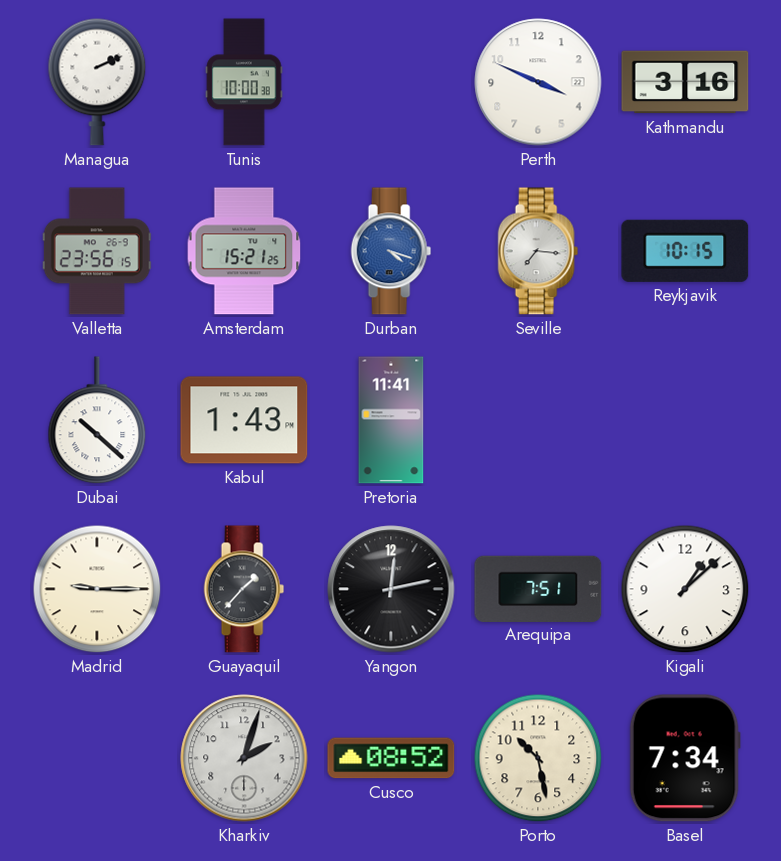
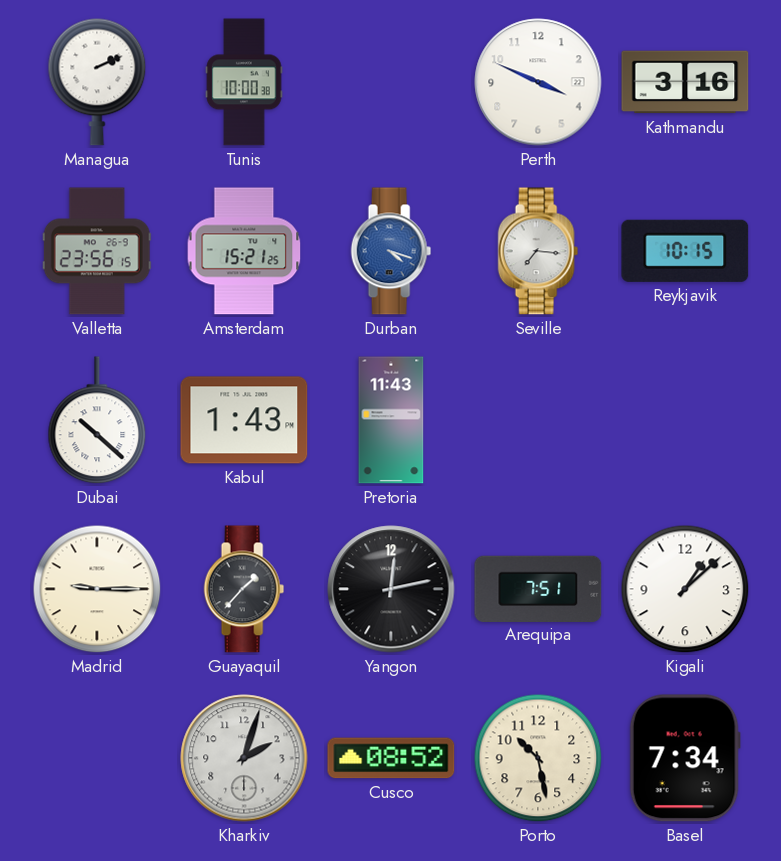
Pretoria: 11:41 -> 11:43
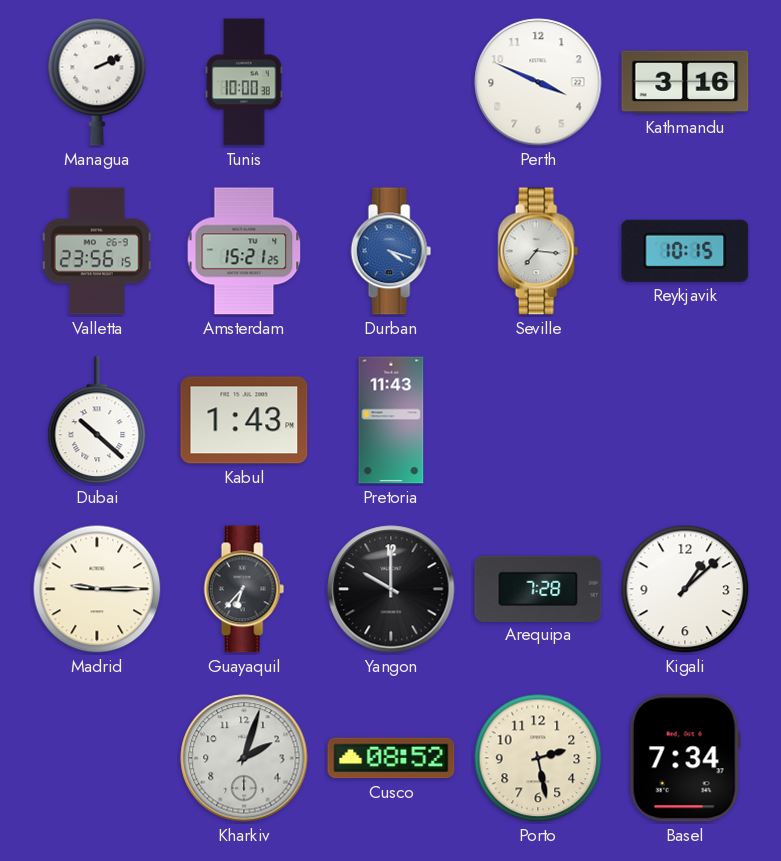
Guayaquil: 1:37 -> 6:37
Yangon: 12:13 -> 10:00
Arequipa: 7:51 -> 7:28
Porto: 10:28 -> 2:28
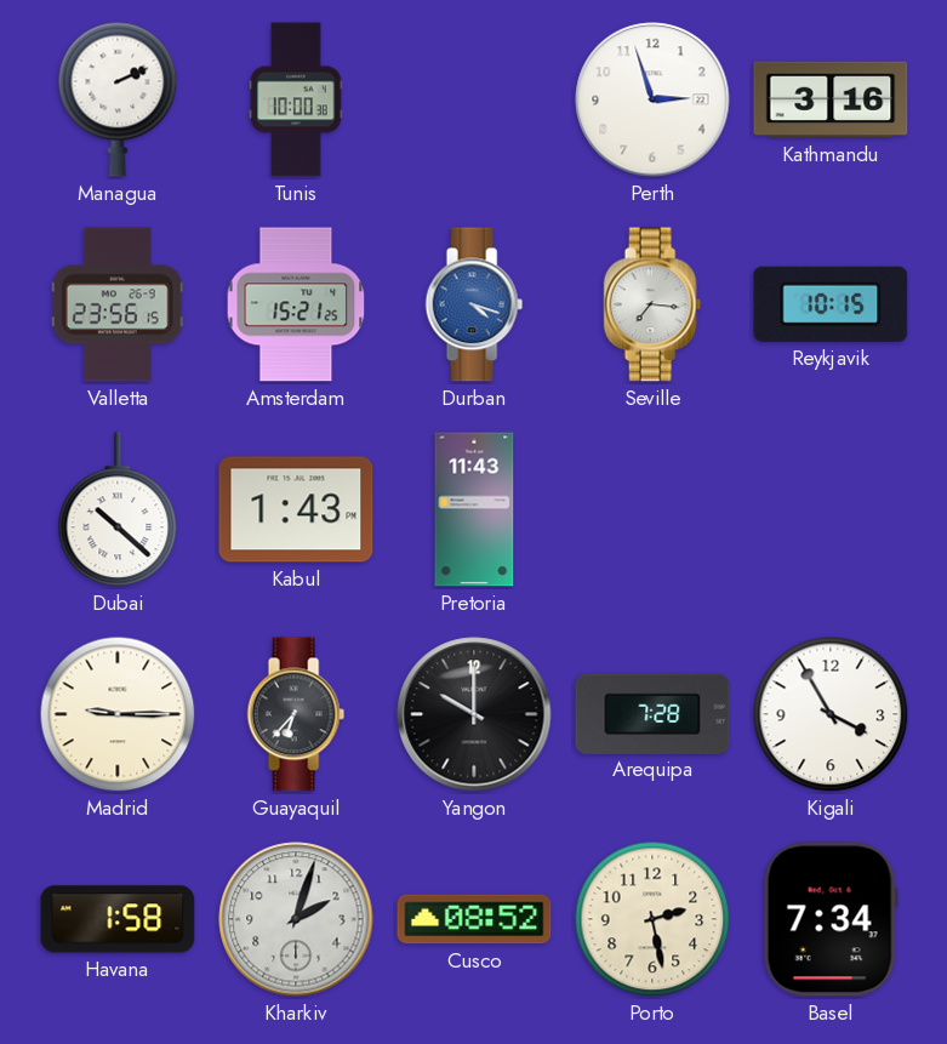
Perth: 3:49 -> 2:57
Kigali: 1:08 -> 3:55
Havana: none -> 1:58
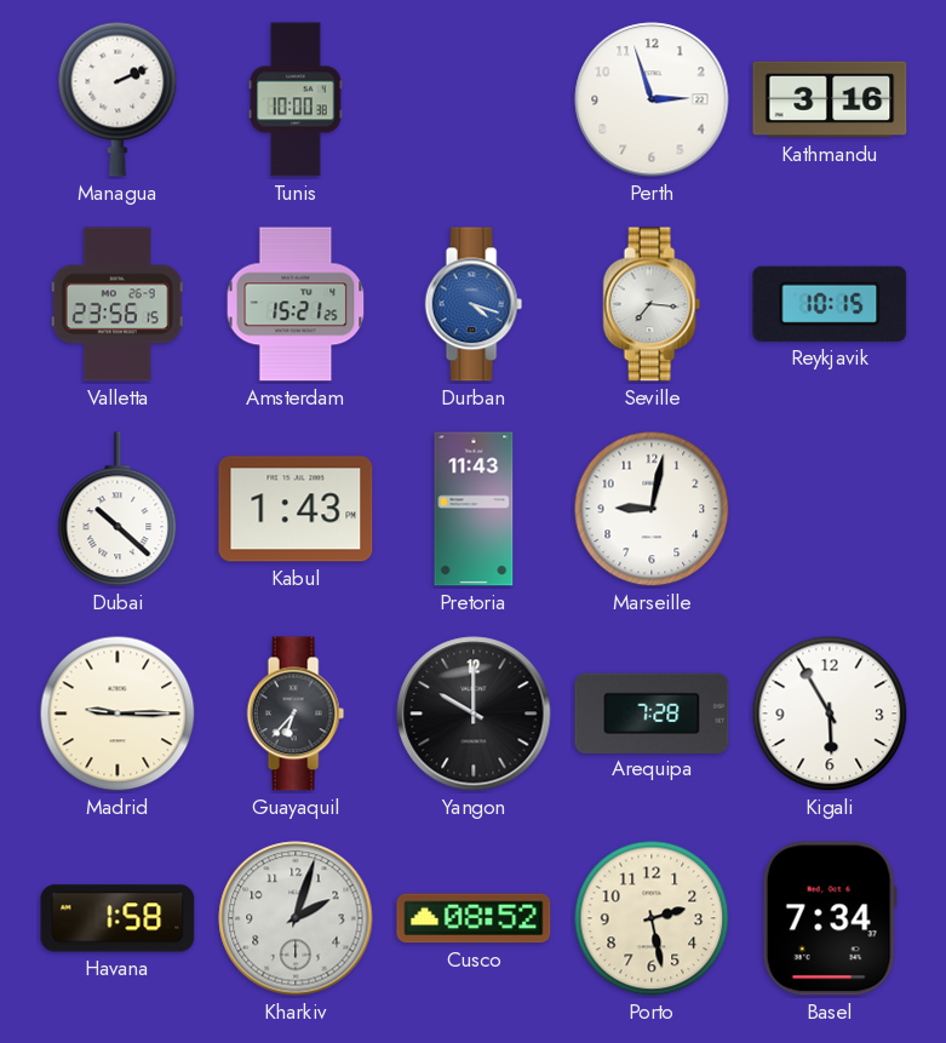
Marseille: none -> 9:02
Kigali: 3:55 -> 5:55
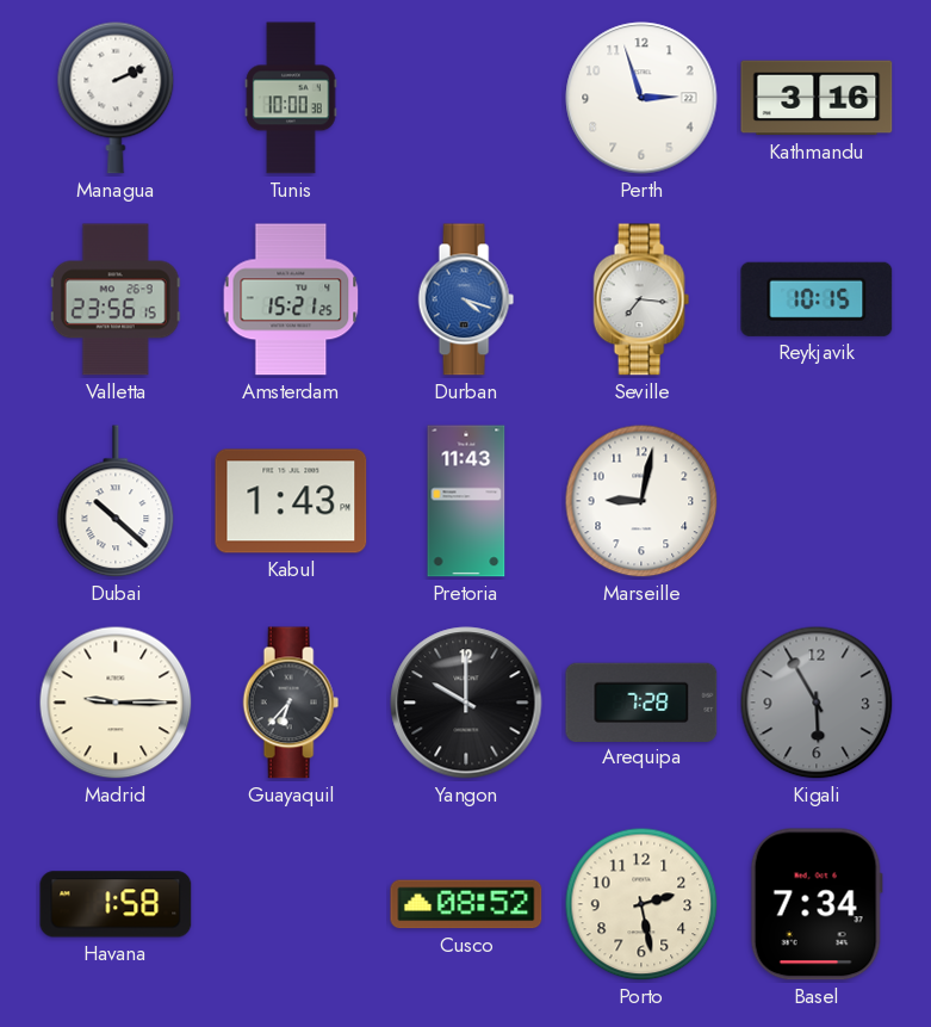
Kigali dial: white -> grey
Kharkiv: 2:03 -> none
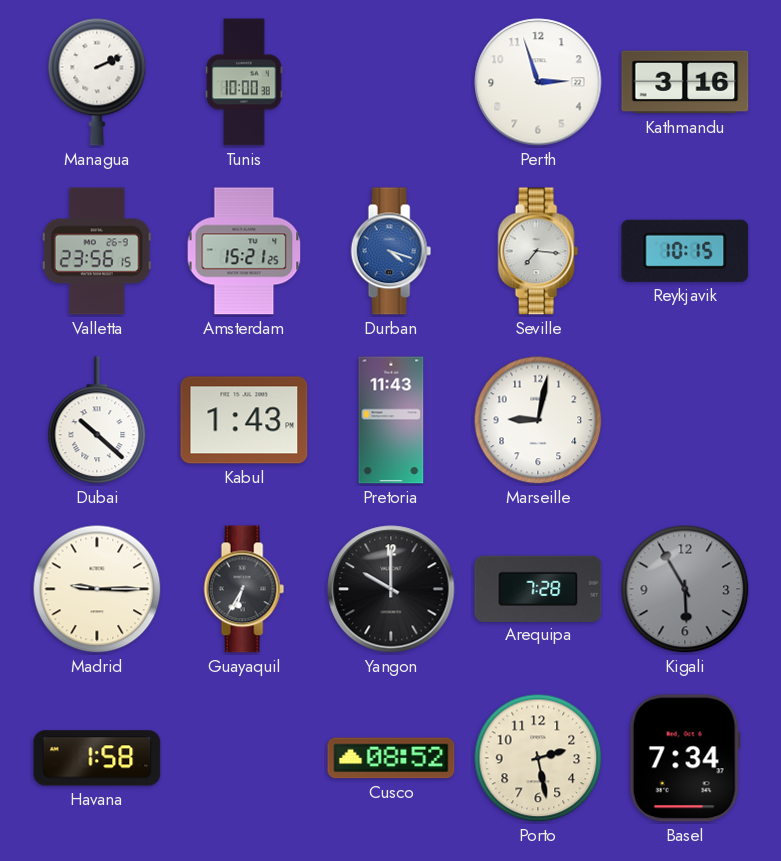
Guayaquil: 6:37 -> 6:35
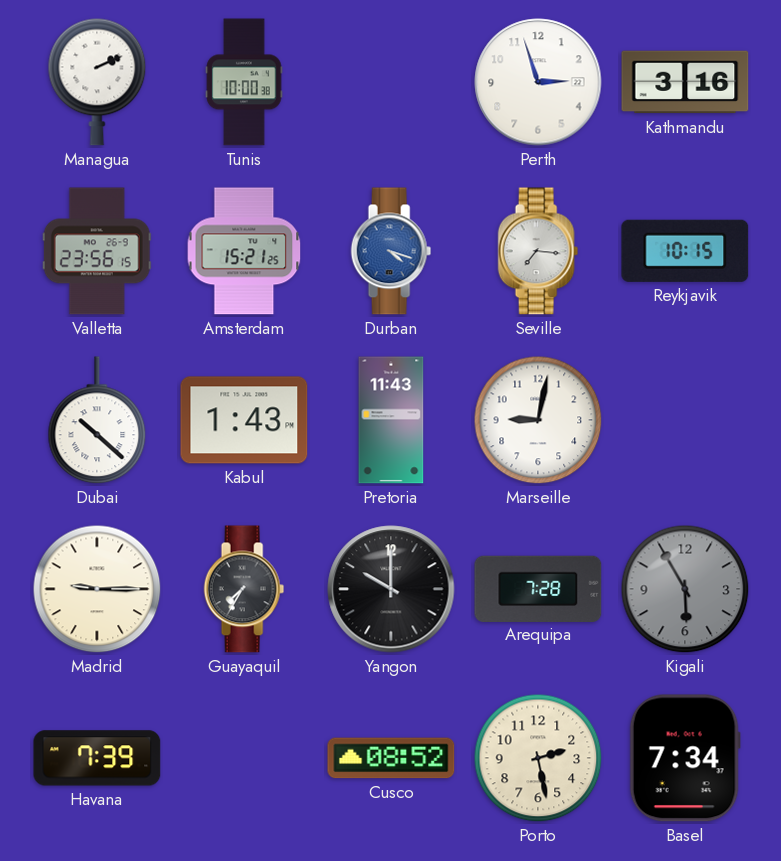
Guayaquil: 6:35 -> 7:35
Havana: 1:58 -> 7:39
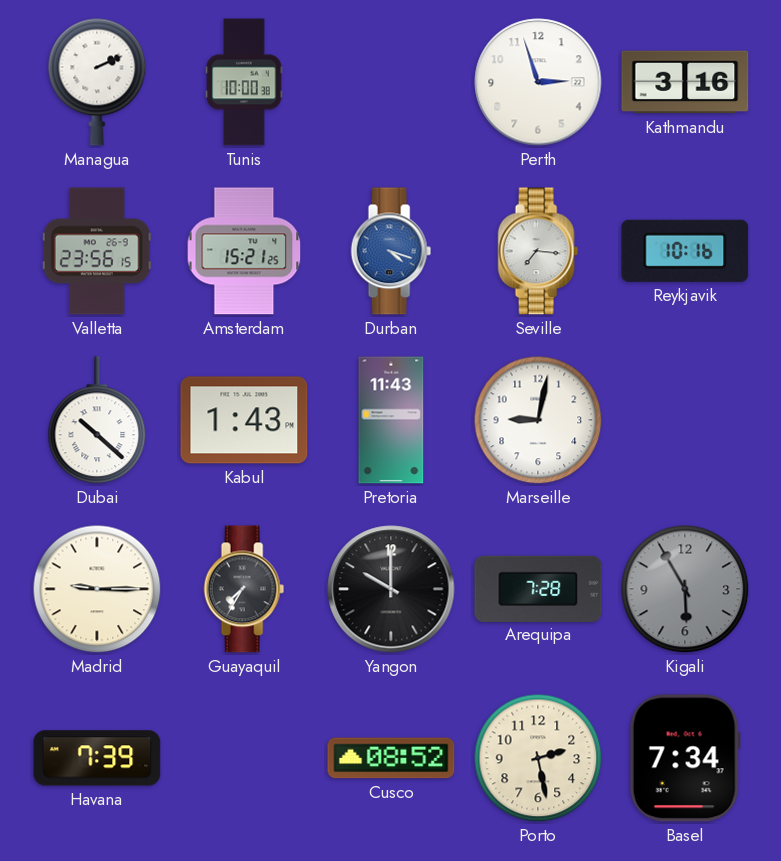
Reykjavik: 10:15 -> 10:16
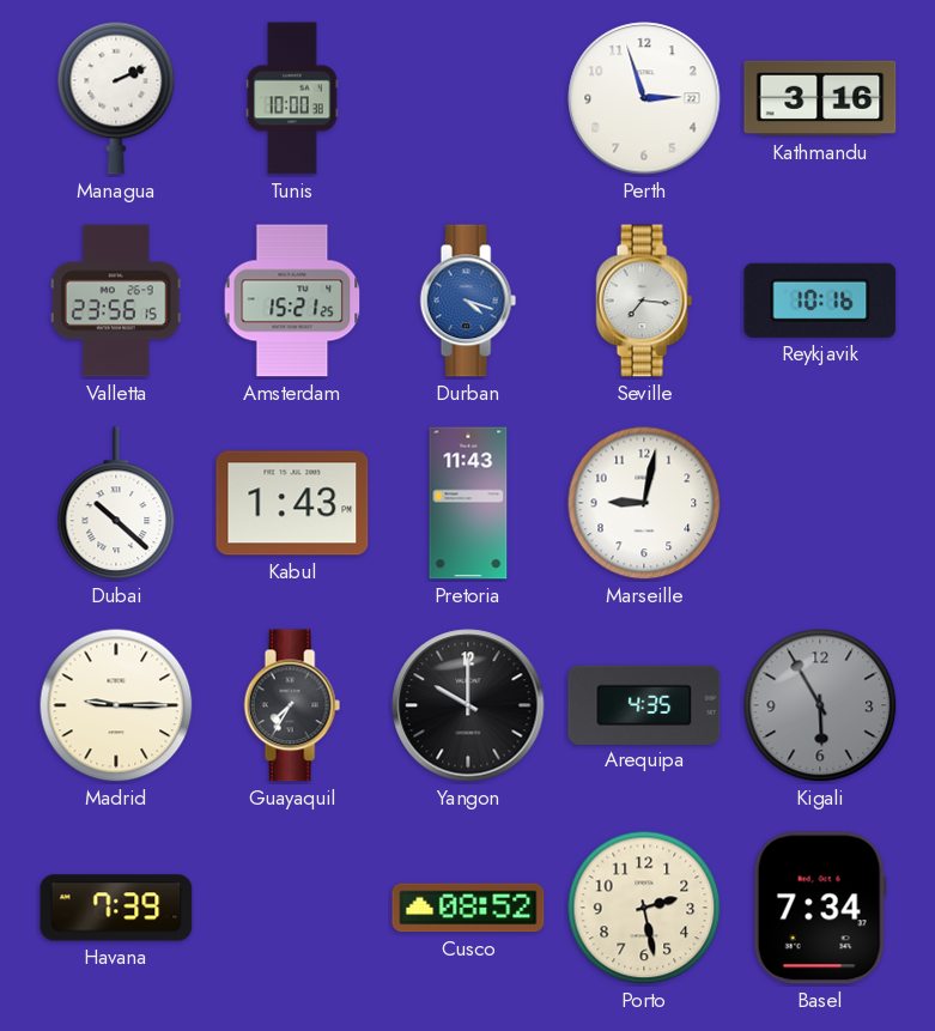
Arequipa: 7:28 -> 4:35
